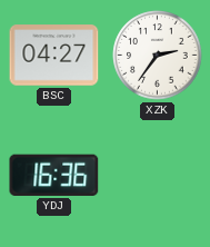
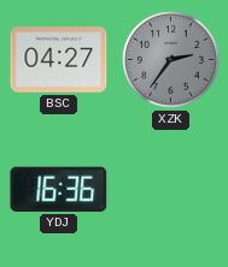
XZK dial: white -> grey
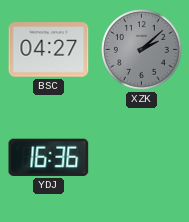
XZK: 2:36 -> 2:08
